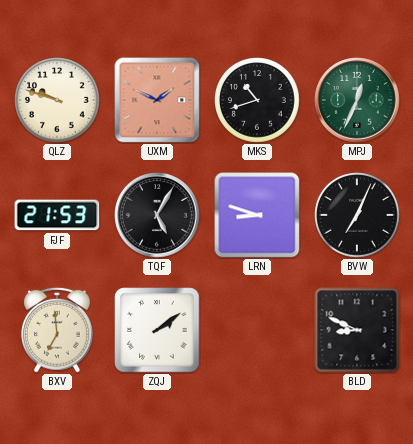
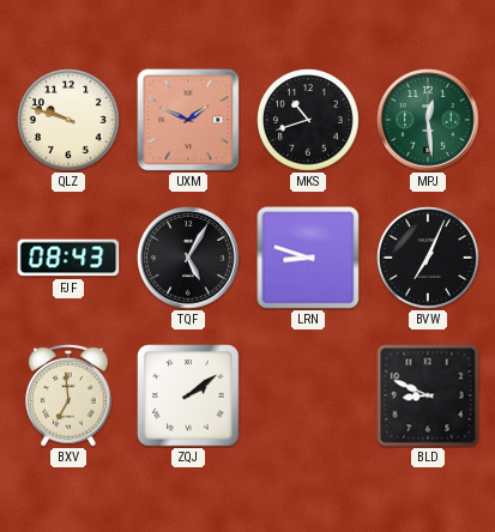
MPJ: 12:34 -> 12:29
FJF: 21:53 -> 08:43
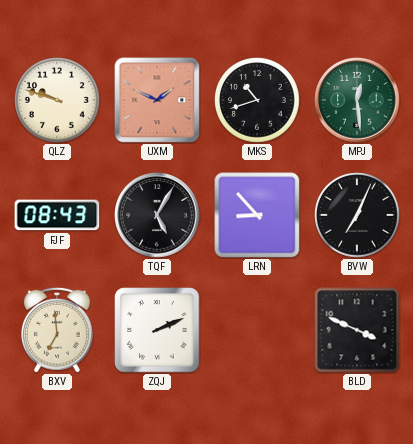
LRN: 8:48 -> 8:53
ZQJ: 2:09 -> 2:11
BLD: 8:49 -> 3:49
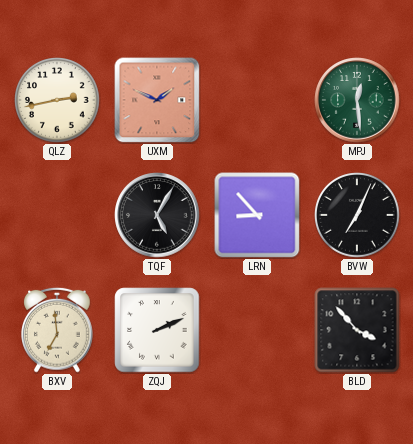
QLZ: 9:48 -> 2:43
MKS: 10:42 -> none
FJF: 08:43 -> none
BLD: 3:49 -> 3:53
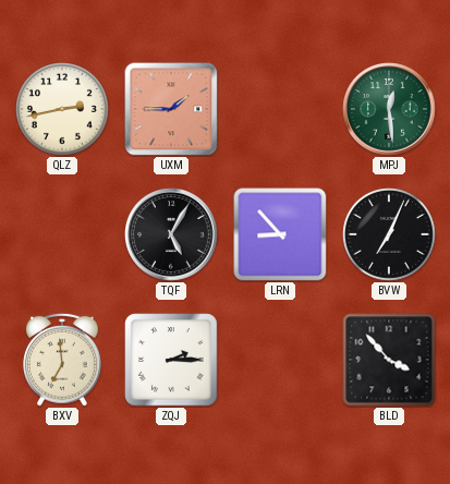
UXM: 1:49 -> 1:45
ZQJ: 2:11 -> 2:15
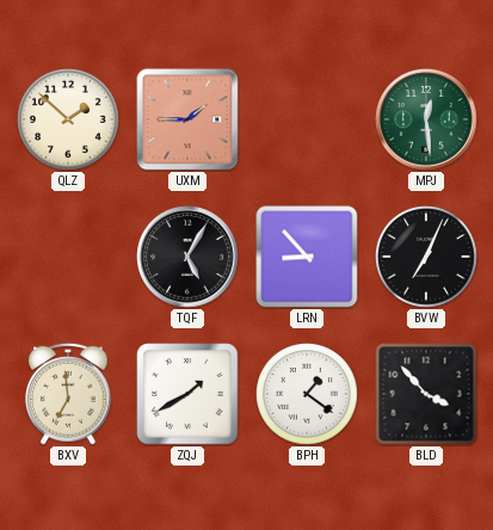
QLZ: 2:43 -> 1:52
ZQJ: 2:15 -> 1:40
BPH: none -> 1:21
